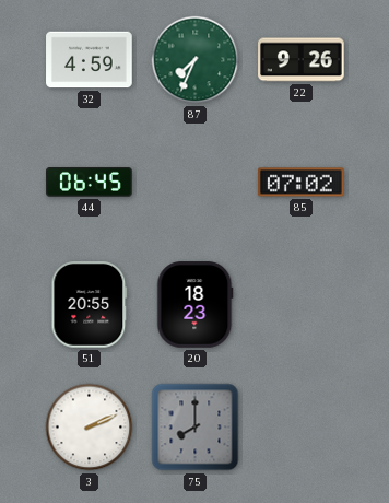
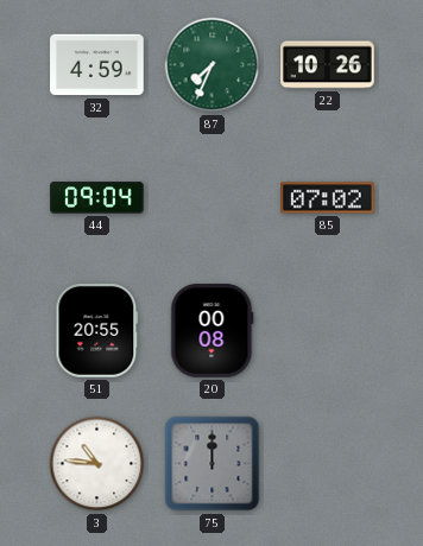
22: 9:26 -> 10:26
44: 06:45 -> 09:04
20: 18:23 -> 00:08
3: 2:11 -> 10:46
75: 8:00 -> 12:00
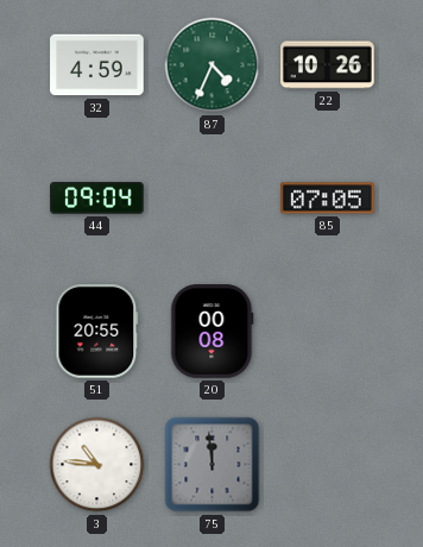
87: 7:34 -> 4:34
85: 07:02 -> 07:05
75: 12:00 -> 11:59
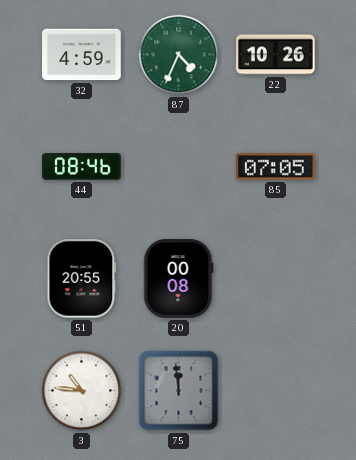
44: 09:04 -> 08:46
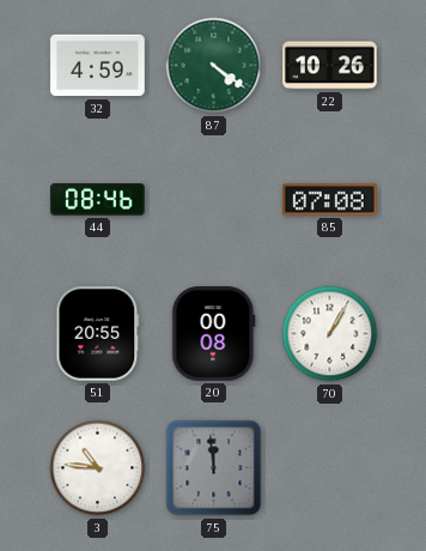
87: 4:34 -> 4:21
85: 07:05 -> 07:08
70: none -> 1:05
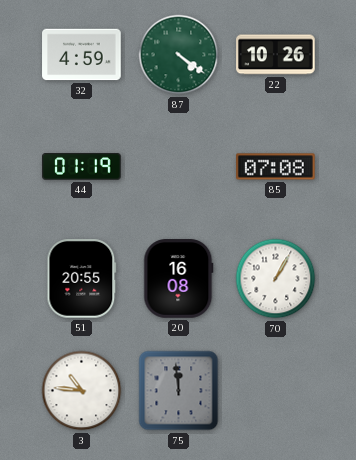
44: 08:46 -> 01:19
20: 00:08 -> 16:08
